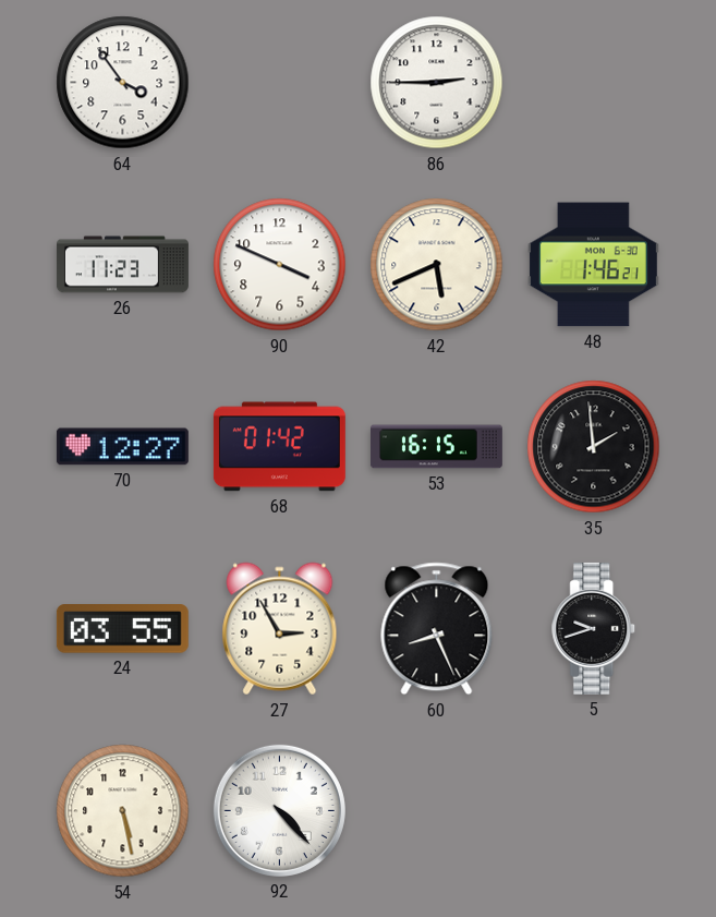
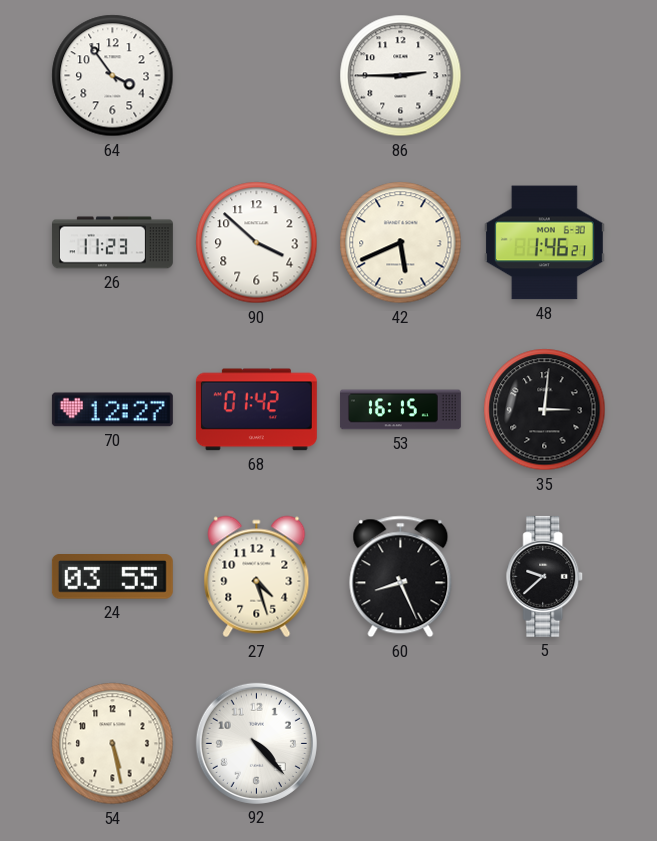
90: 3:49 -> 3:52
35: 1:59 -> 3:01
27: 2:55 -> 4:27
5: 9:42 -> 9:38
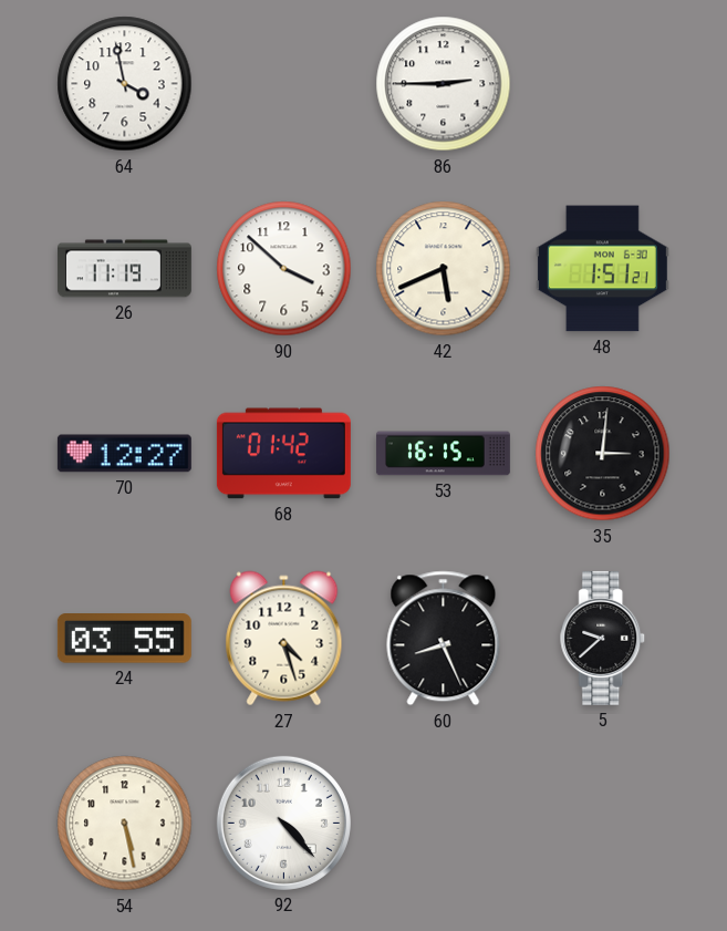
64: 3:54 -> 3:58
26: 11:23 -> 11:19
48: 1:46 -> 1:51
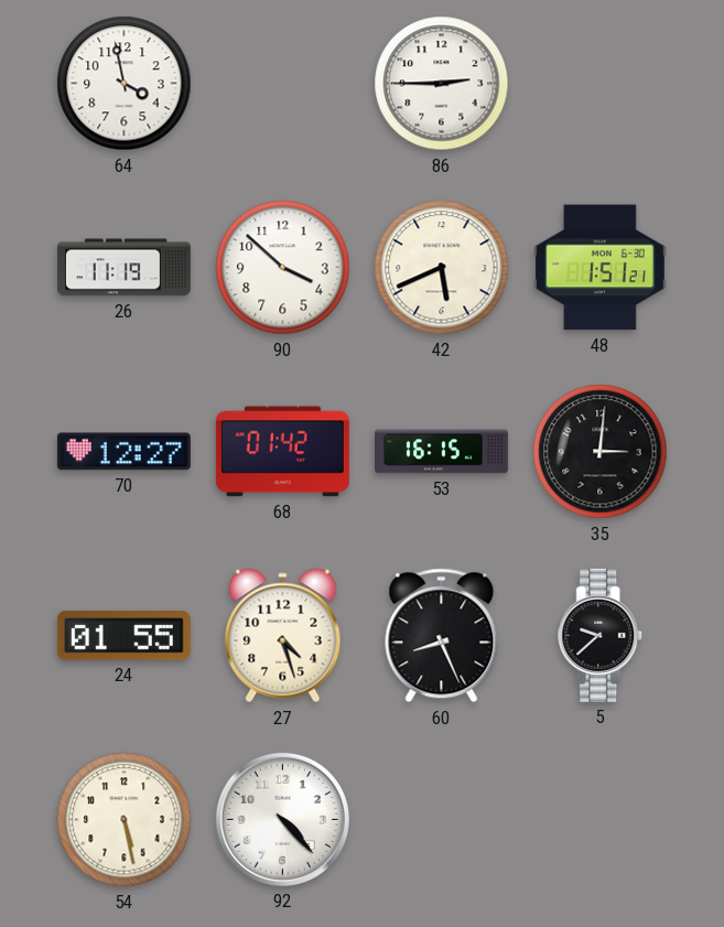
24: 03:55 -> 01:55
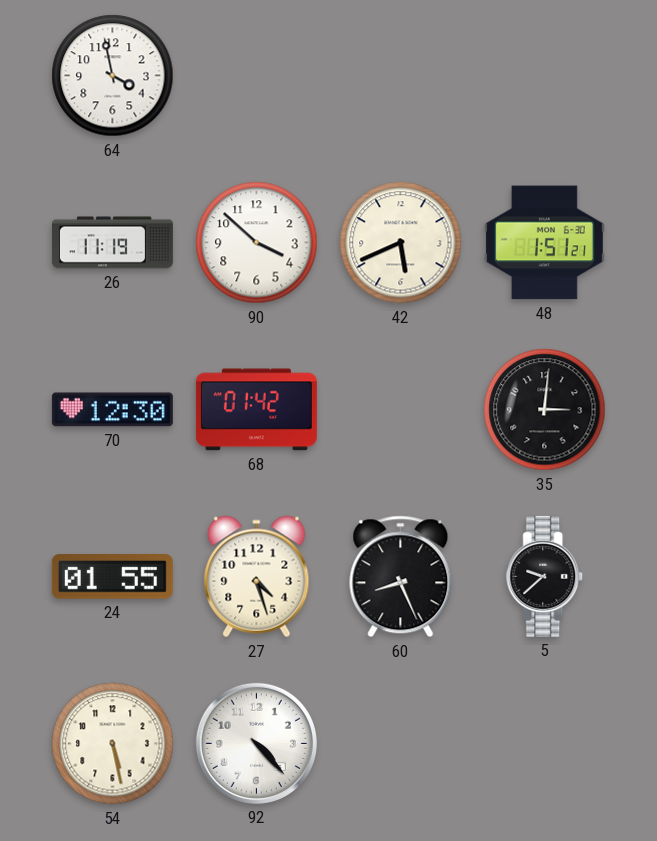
86: 2:45 -> none
70: 12:27 -> 12:30
53: 16:15 -> none
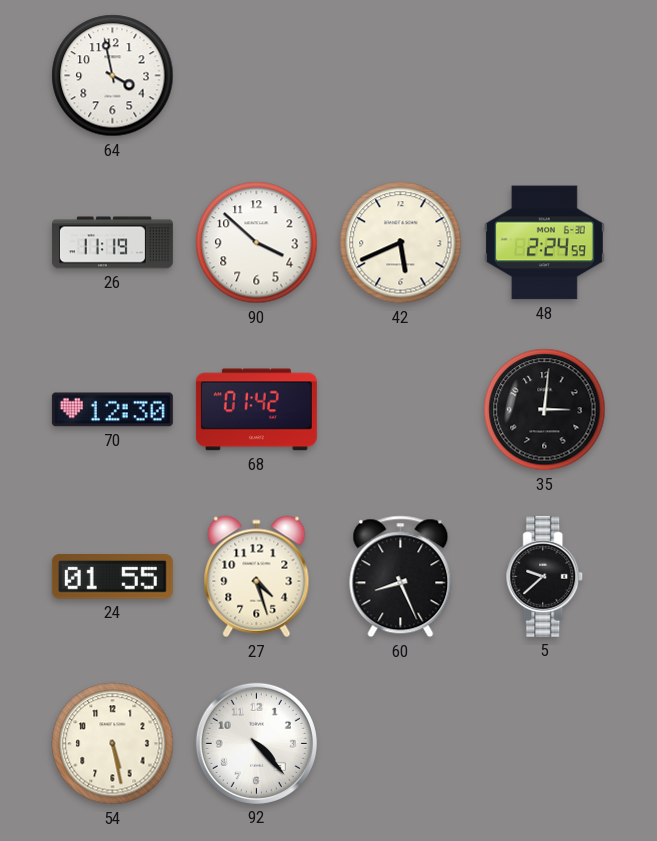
48: 1:51 -> 2:24
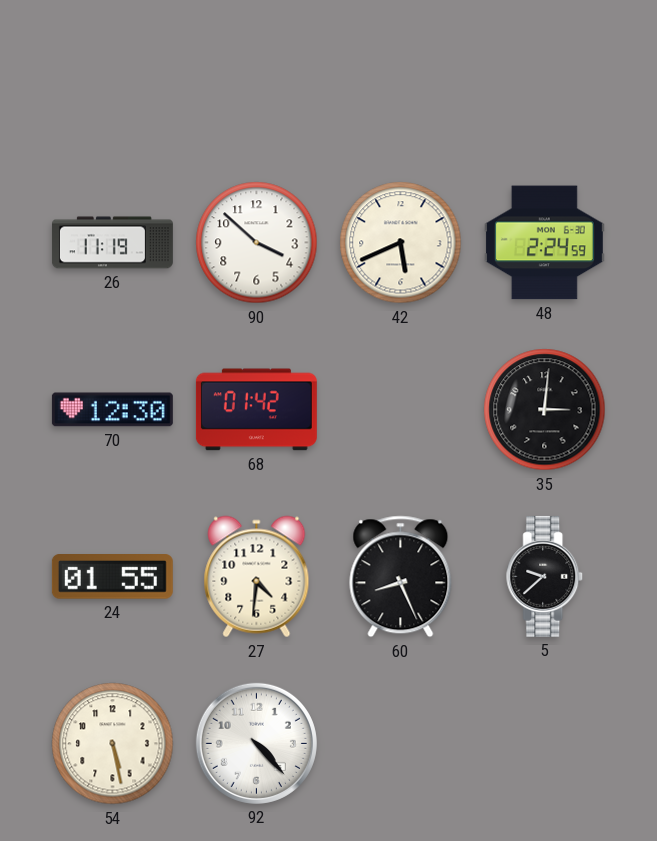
64: 3:58 -> none
27: 4:27 -> 4:31
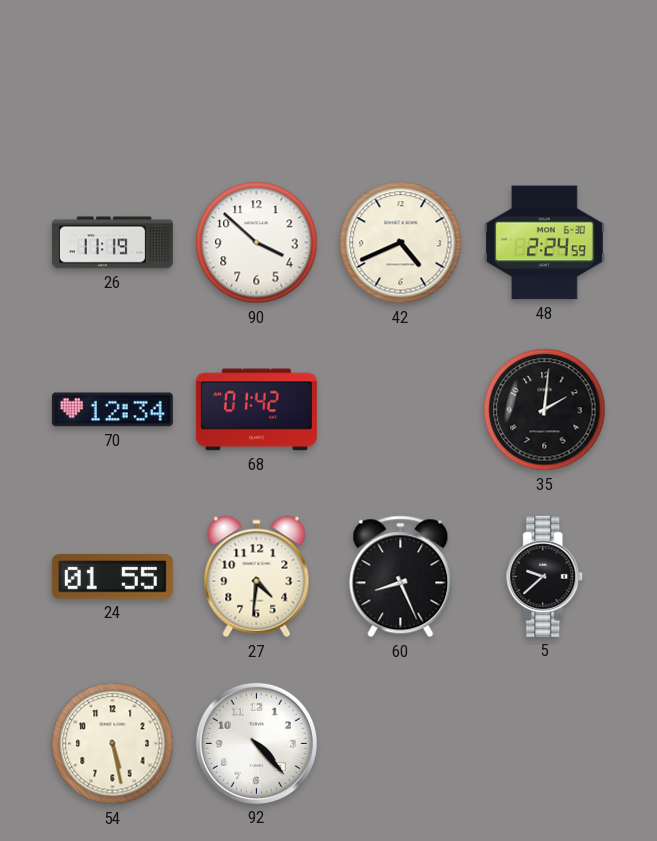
42: 5:41 -> 4:41
70: 12:30 -> 12:34
35: 3:01 -> 2:01
